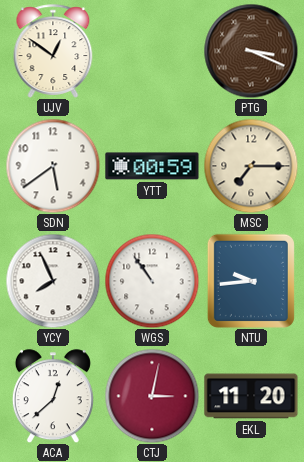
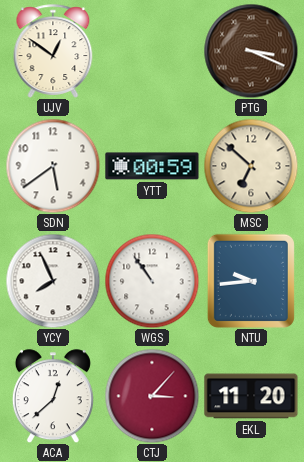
MSC: 7:15 -> 6:52
CTJ: 3:02 -> 3:07
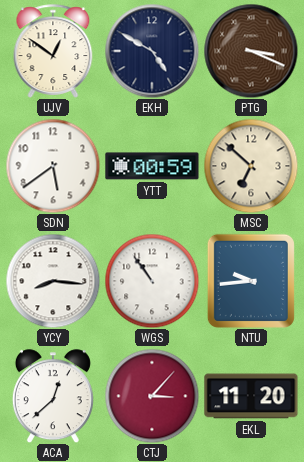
EKH: none -> 4:50
YCY: 7:56 -> 8:16
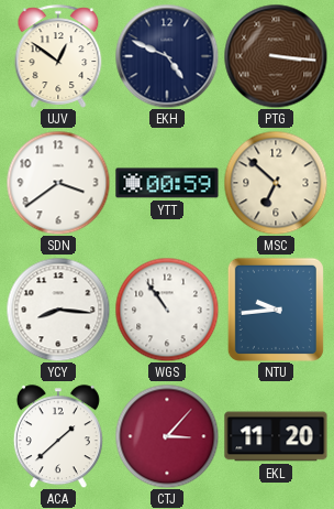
EKH: 4:50 -> 4:49
PTG: 3:19 -> 3:16
SDN: 5:39 -> 3:39
ACA: 12:38 -> 1:38
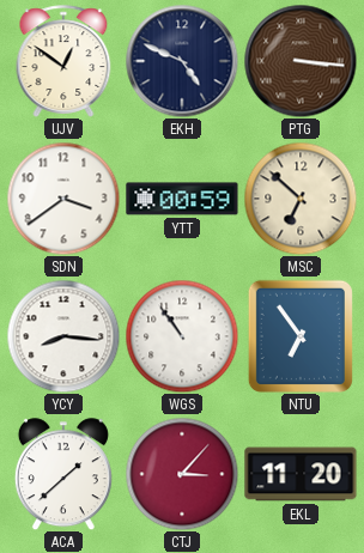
NTU: 9:44 -> 6:54
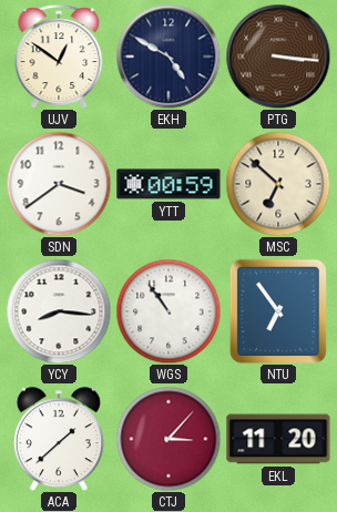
EKH: 4:49 -> 4:50
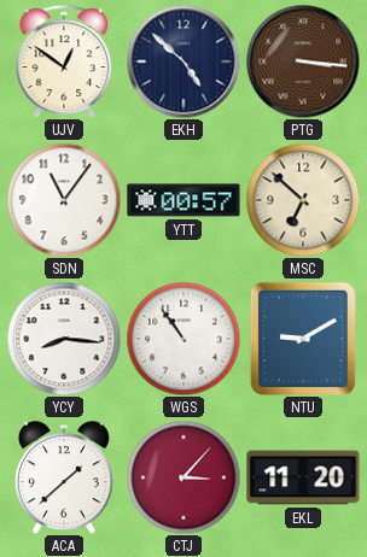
EKH: 4:50 -> 4:52
SDN: 3:39 -> 11:06
YTT: 00:59 -> 00:57
NTU: 6:54 -> 9:10
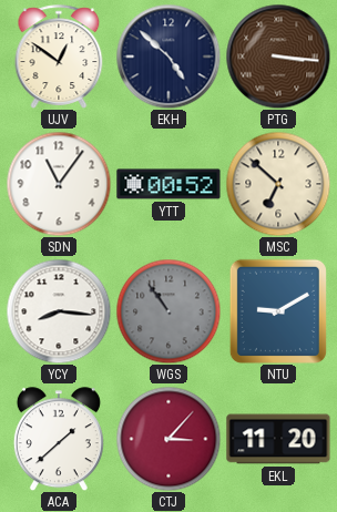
YTT: 00:57 -> 00:52
WGS dial: white -> grey
